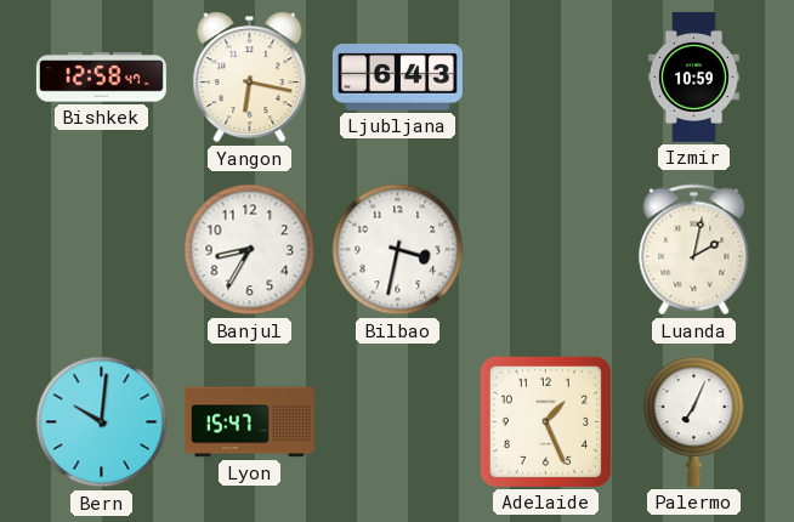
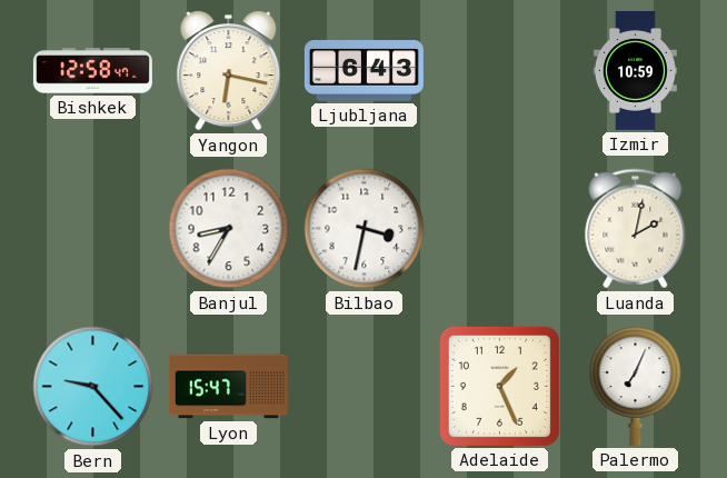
Bern: 10:01 -> 9:23
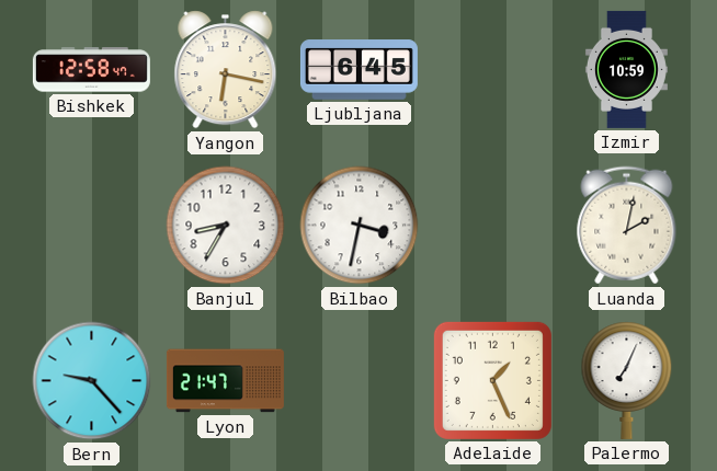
Ljubljana: 6:43 -> 6:45
Lyon: 15:47 -> 21:47
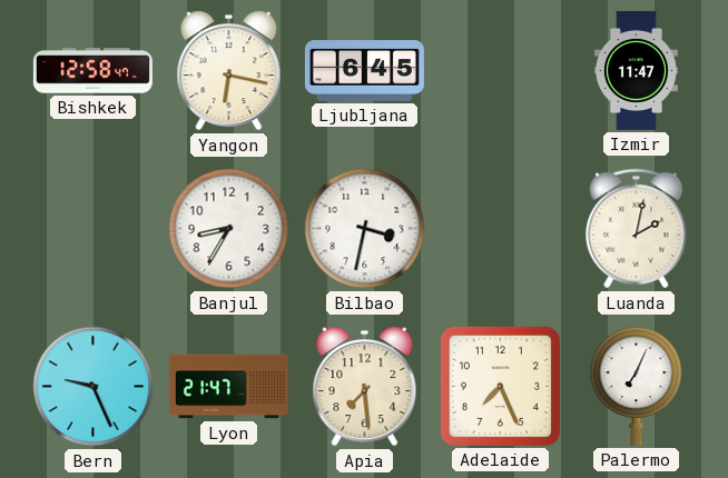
Izmir: 10:59 -> 11:47
Bern: 9:23 -> 9:26
Apia: none -> 7:29
Adelaide: 1:26 -> 7:26
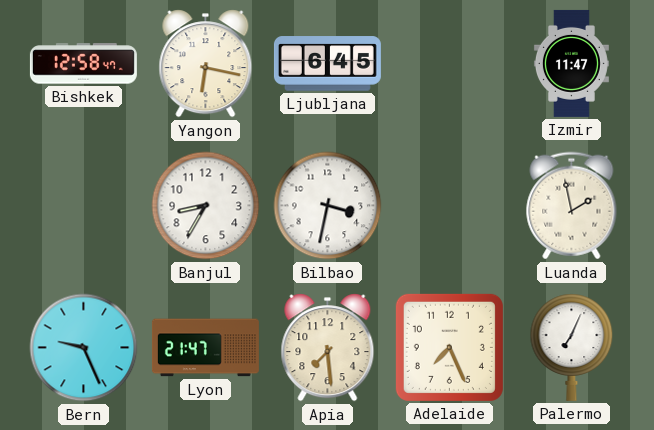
Luanda: 2:02 -> 1:58
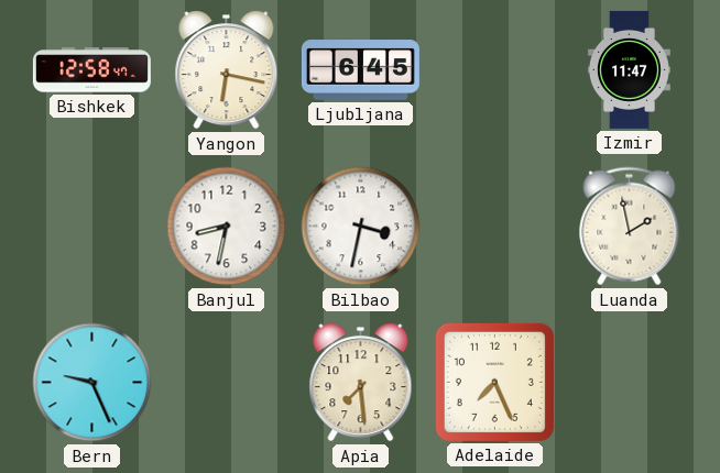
Banjul: 8:35 -> 8:32
Lyon: 21:47 -> none
Palermo: 7:04 -> none
